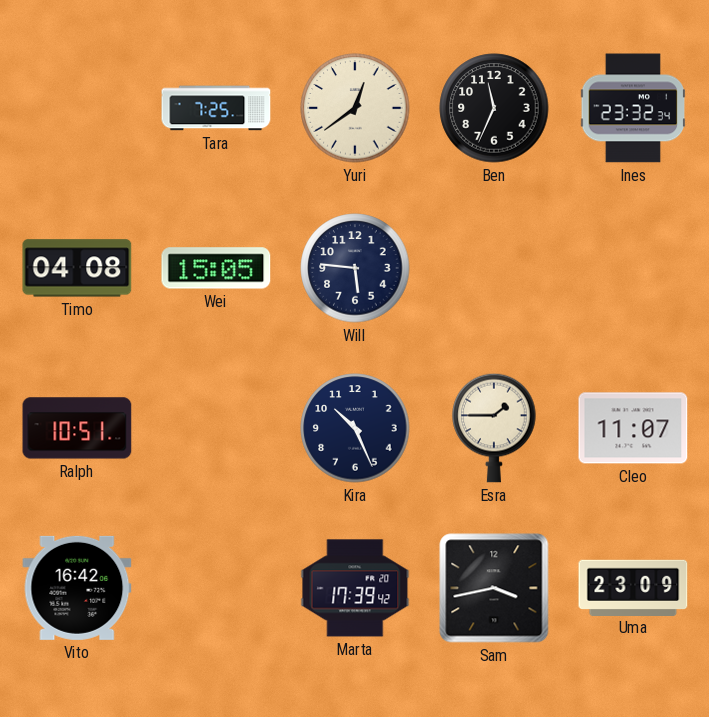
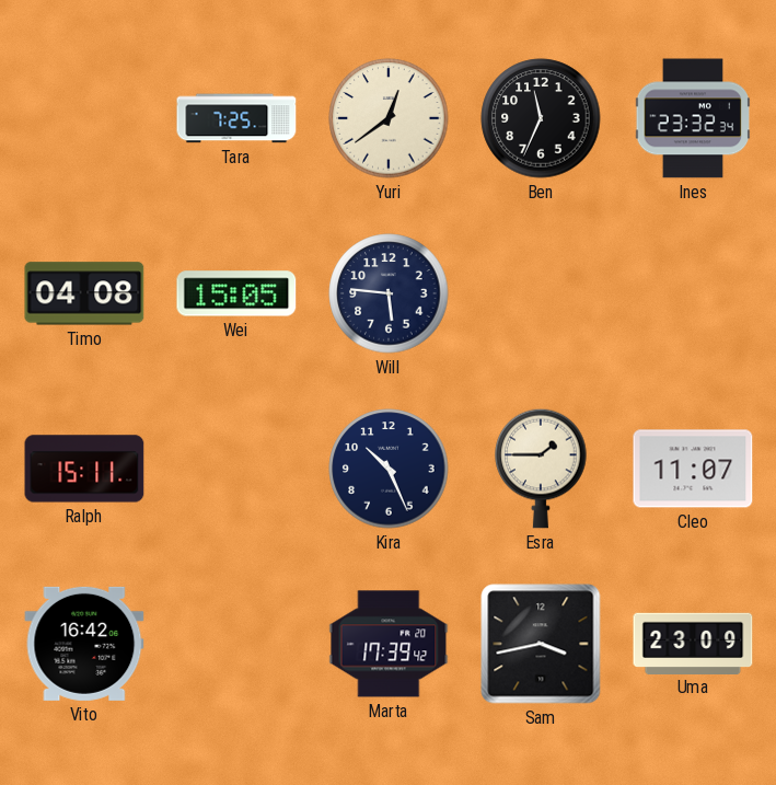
Ralph: 10:51 -> 15:11
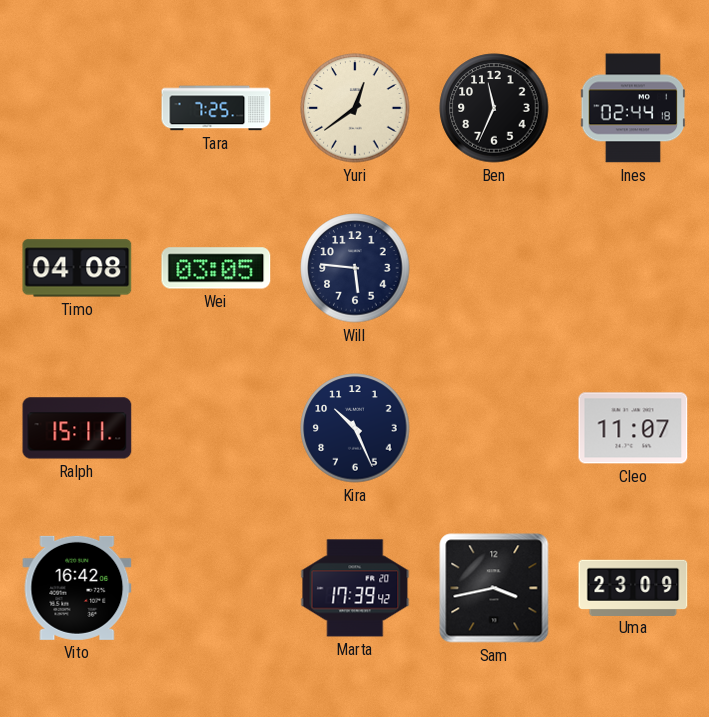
Ines: 23:32 -> 02:44
Wei: 15:05 -> 03:05
Esra: 1:45 -> none
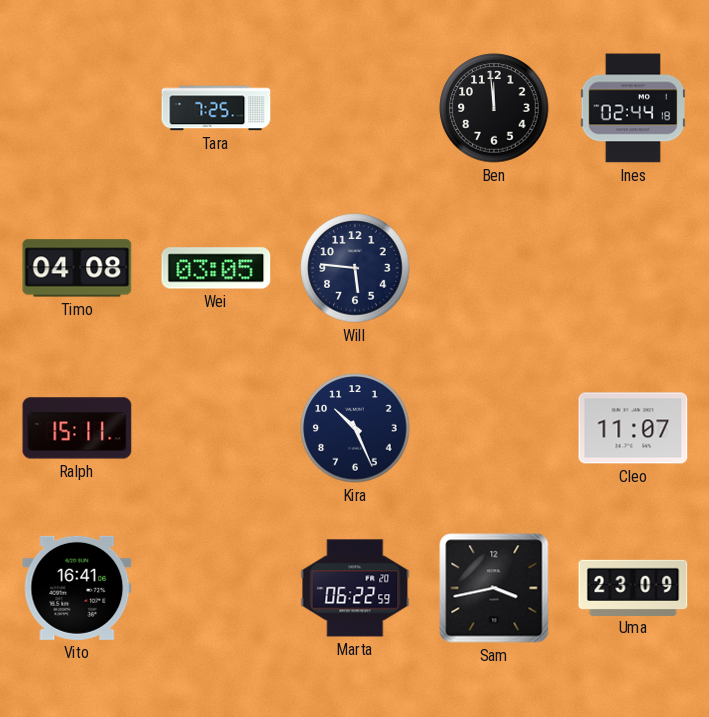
Yuri: 12:39 -> none
Ben: 11:34 -> 11:59
Vito: 16:42 -> 16:41
Marta: 17:39 -> 06:22
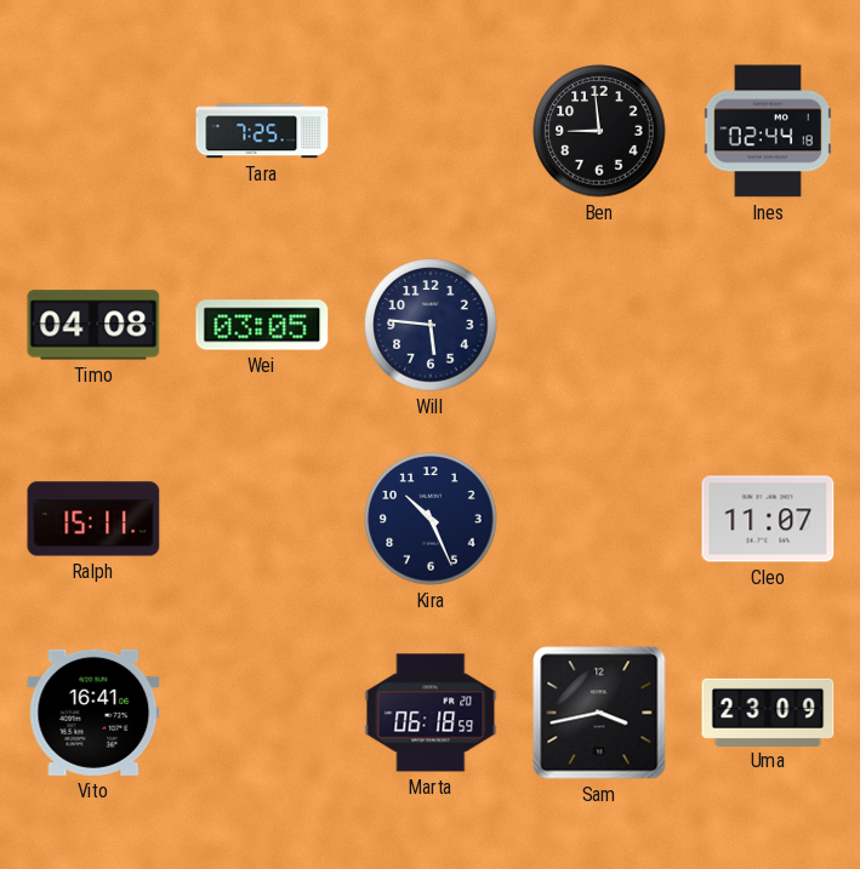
Ben: 11:59 -> 8:59
Marta: 06:22 -> 06:18
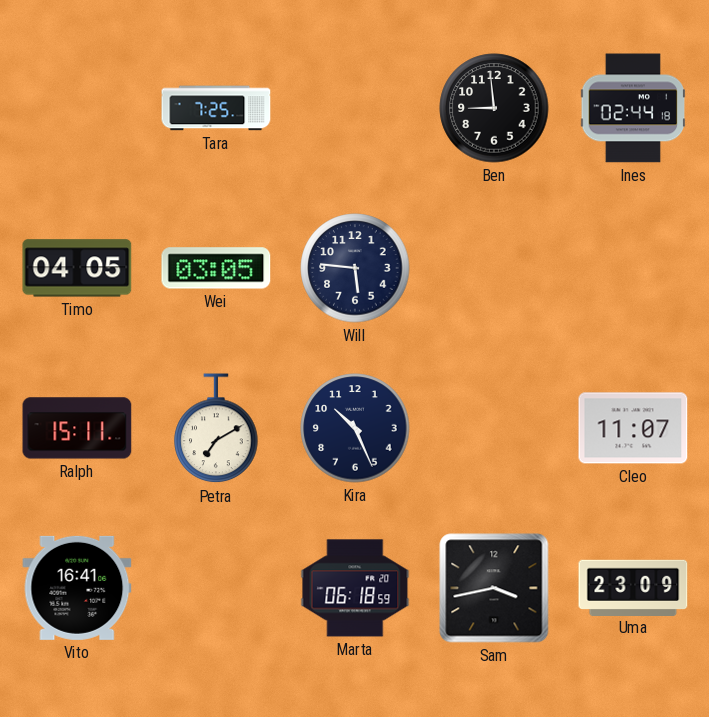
Timo: 04:08 -> 04:05
Petra: none -> 7:10
